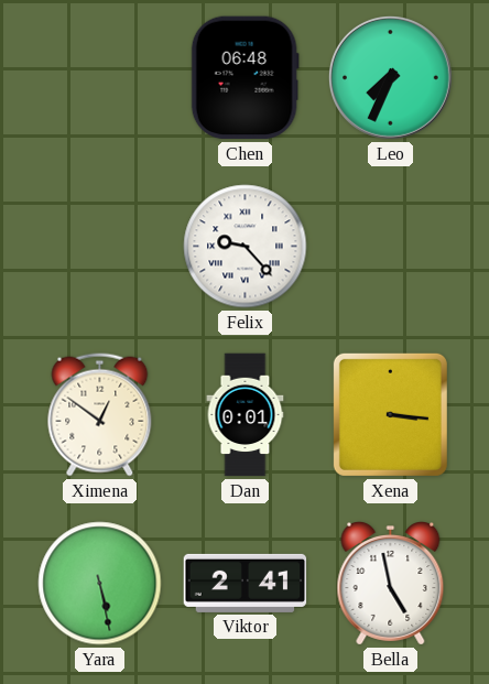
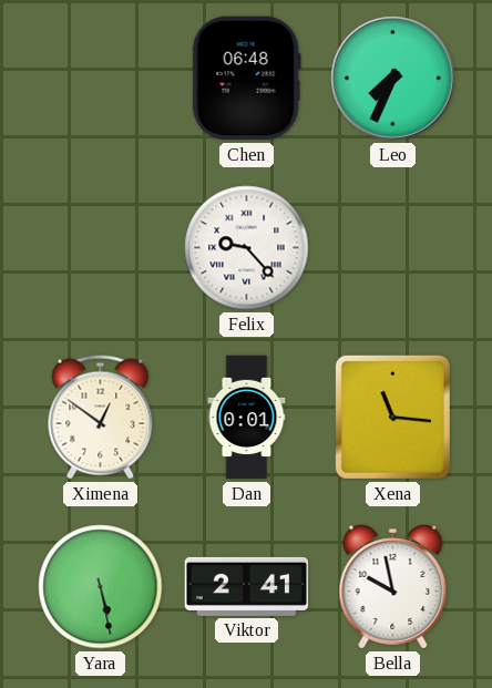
Xena: 3:16 -> 11:16
Bella: 4:58 -> 9:58
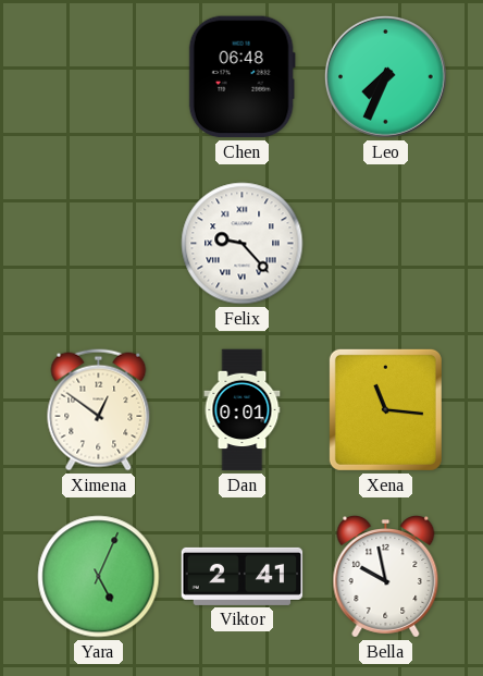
Yara: 5:28 -> 5:04
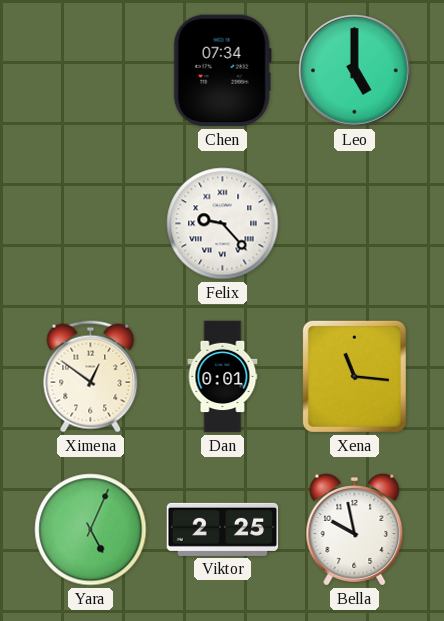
Chen: 06:48 -> 07:34
Leo: 7:34 -> 5:00
Viktor: 2:41 -> 2:25
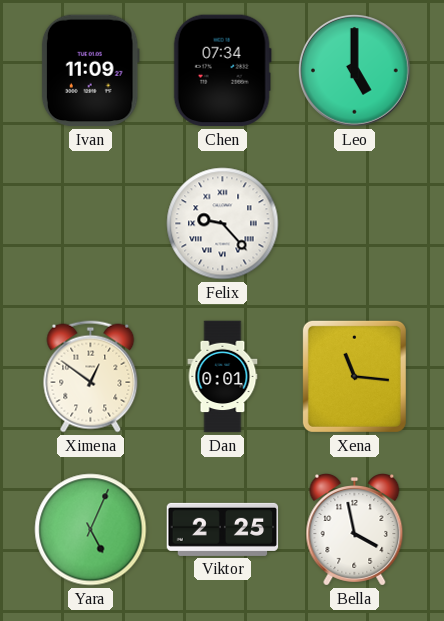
Ivan: none -> 11:09
Bella: 9:58 -> 3:58
